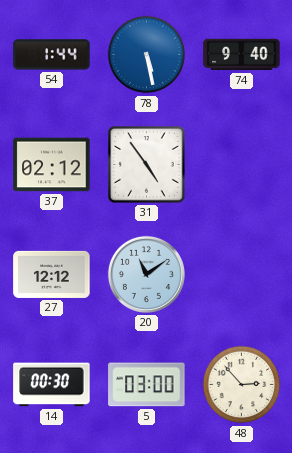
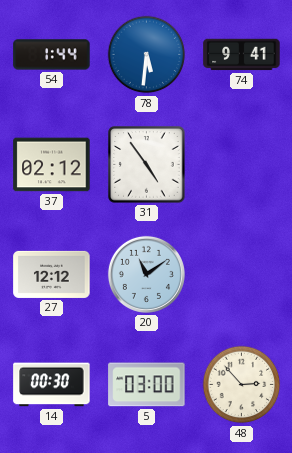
78: 5:28 -> 5:31
74: 9:40 -> 9:41
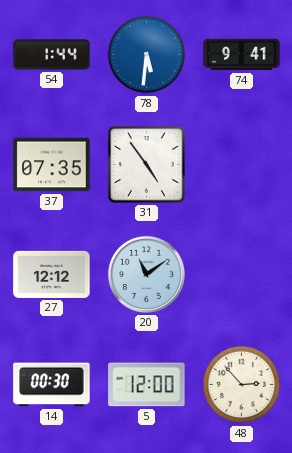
37: 02:12 -> 07:35
5: 03:00 -> 12:00
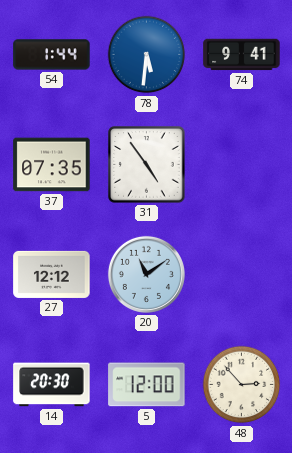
14: 00:30 -> 20:30
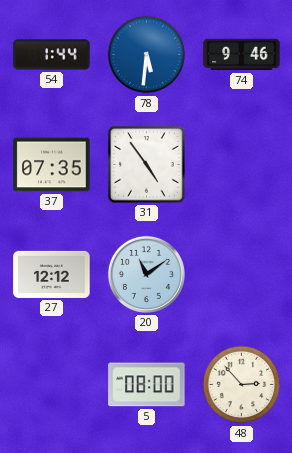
74: 9:41 -> 9:46
14: 20:30 -> none
5: 12:00 -> 08:00
